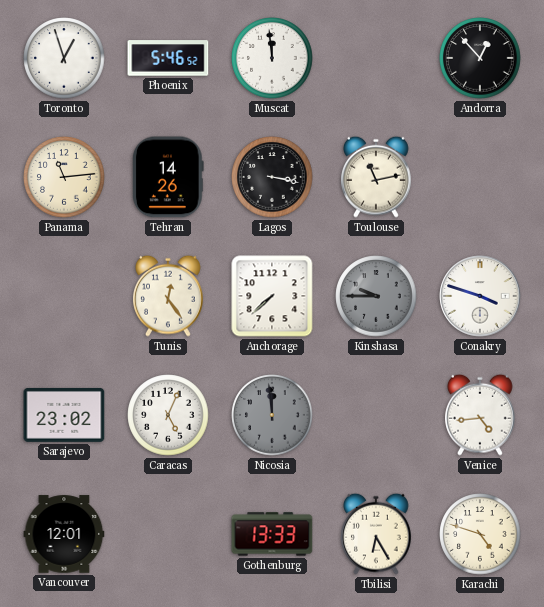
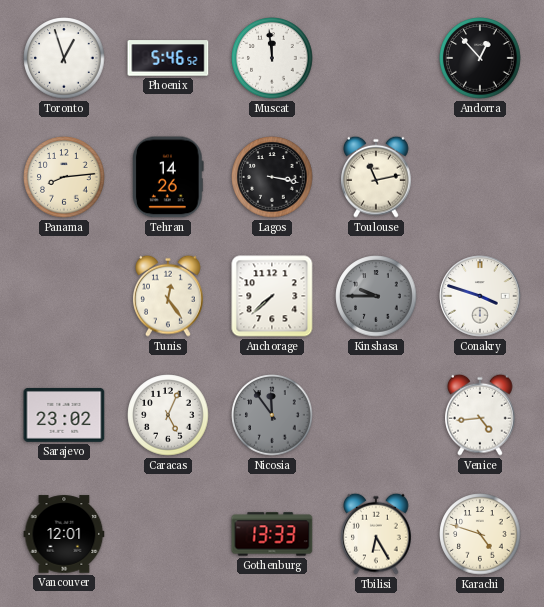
Panama: 11:14 -> 8:14
Nicosia: 11:59 -> 11:54
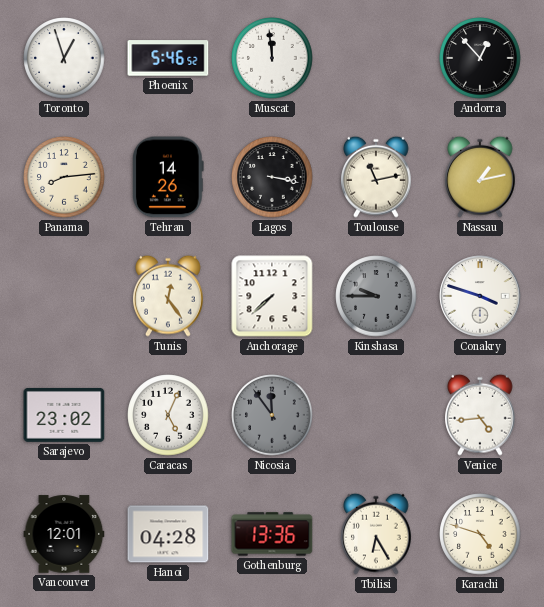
Nassau: none -> 1:13
Hanoi: none -> 04:28
Gothenburg: 13:33 -> 13:36
